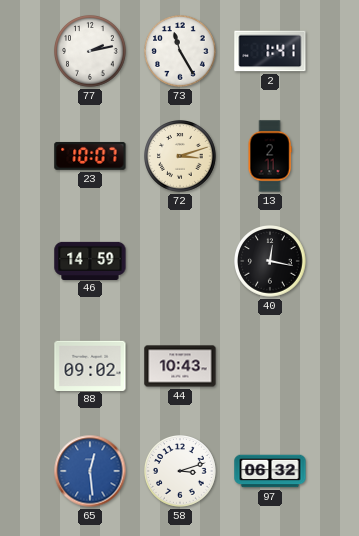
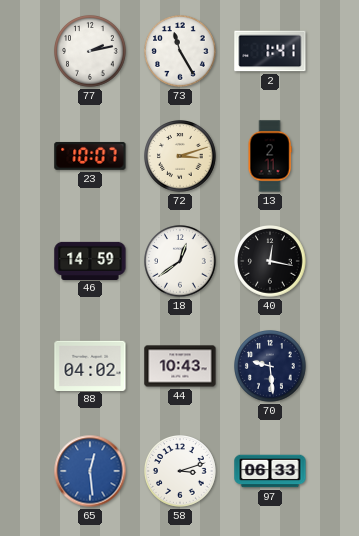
18: none -> 12:39
88: 09:02 -> 04:02
70: none -> 9:29
97: 06:32 -> 06:33
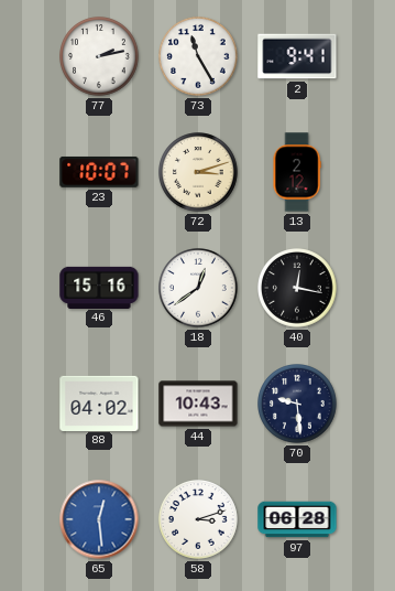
2: 1:41 -> 9:41
13: 2:11 -> 2:12
46: 14:59 -> 15:16
97: 06:33 -> 06:28
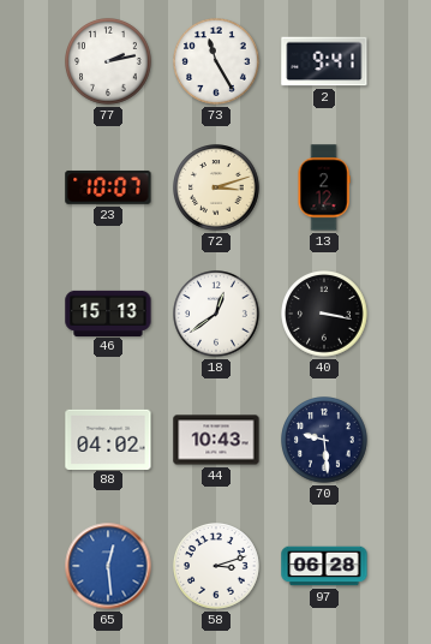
46: 15:16 -> 15:13
40: 12:17 -> 3:17
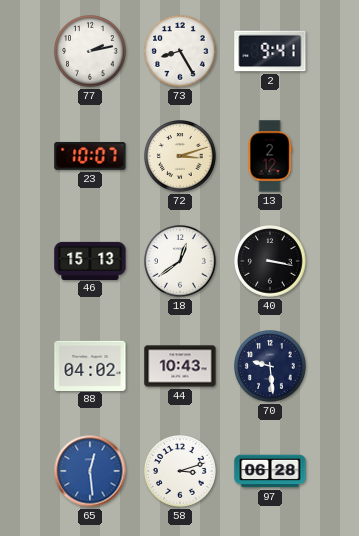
73: 11:25 -> 8:25
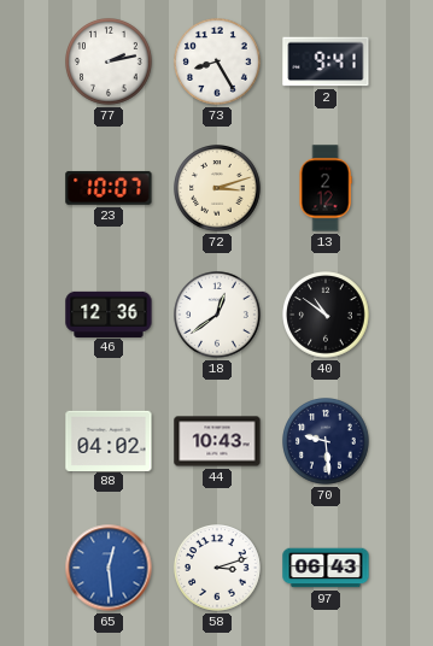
46: 15:13 -> 12:36
40: 3:17 -> 10:51
97: 06:28 -> 06:43
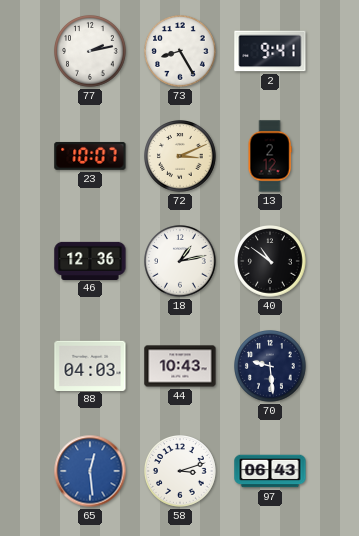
72: 3:12 -> 3:11
18: 12:39 -> 1:13
88: 04:02 -> 04:03
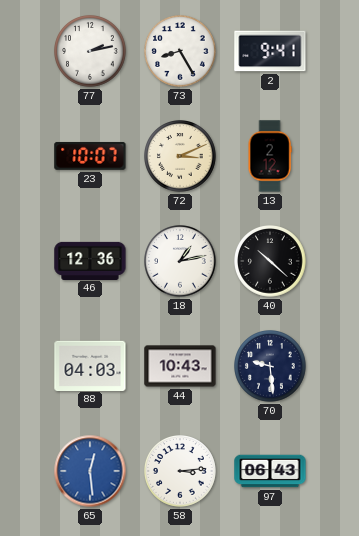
40: 10:51 -> 10:22
58: 3:12 -> 3:14
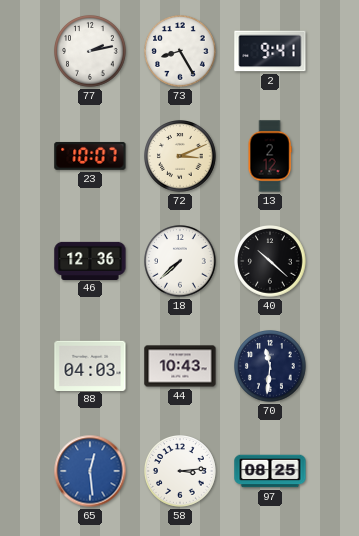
18: 1:13 -> 7:38
70: 9:29 -> 11:31
97: 06:43 -> 08:25
